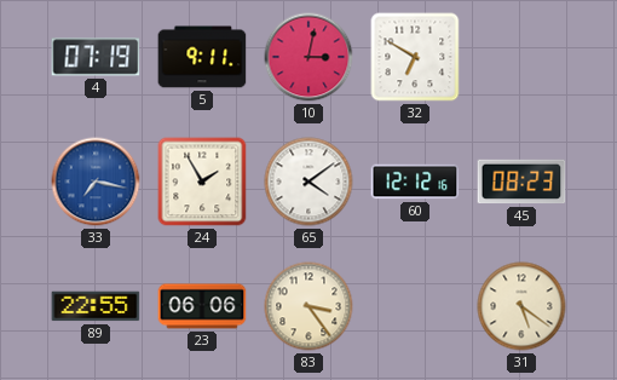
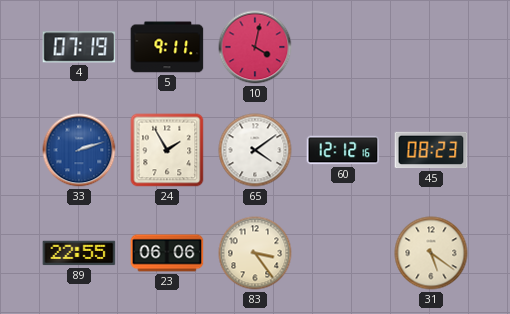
10: 3:02 -> 4:02
32: 6:50 -> none
33: 7:17 -> 2:12
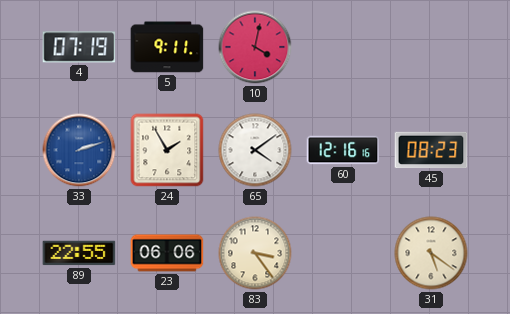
60: 12:12 -> 12:16
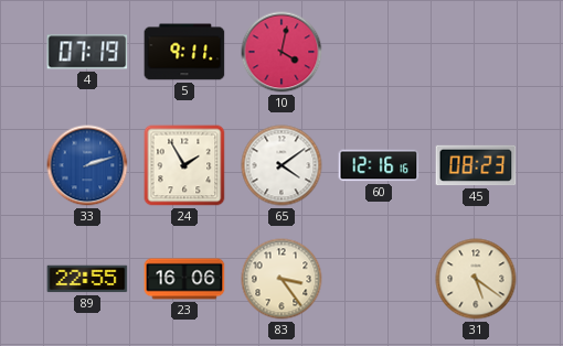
23: 06:06 -> 16:06
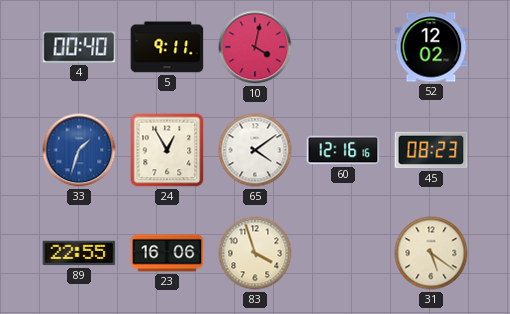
4: 07:19 -> 00:40
52: none -> 12:02
33: 2:12 -> 1:33
24: 1:55 -> 12:55
83: 3:24 -> 3:57
